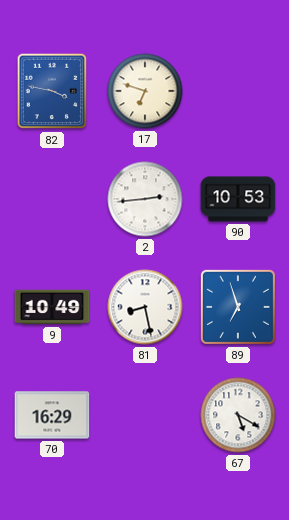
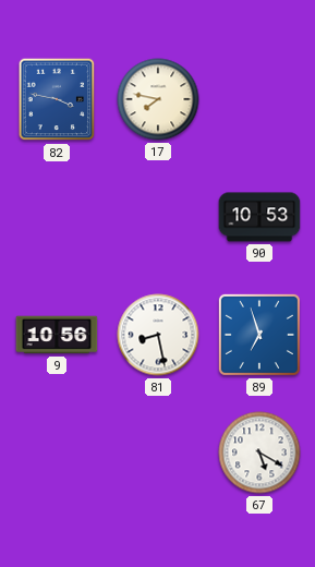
17: 6:48 -> 7:47
2: 2:44 -> none
9: 10:49 -> 10:56
70: 16:29 -> none
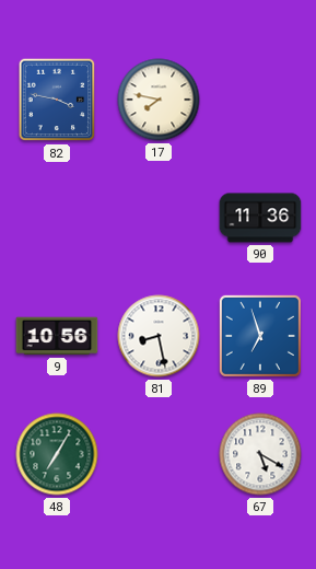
90: 10:53 -> 11:36
48: none -> 7:05
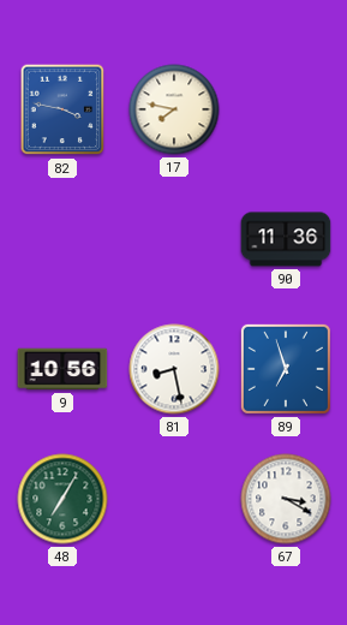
67: 5:20 -> 3:20
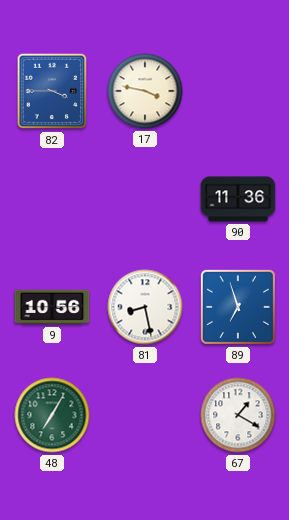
82: 3:47 -> 3:45
17: 7:47 -> 3:47
67: 3:20 -> 1:20
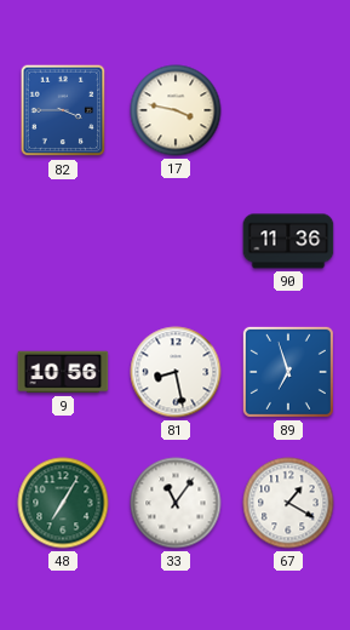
33: none -> 11:06
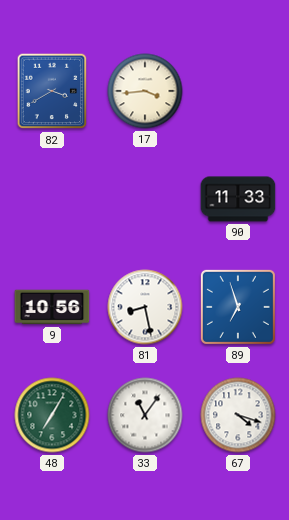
82: 3:45 -> 3:40
17: 3:47 -> 3:44
90: 11:36 -> 11:33
67: 1:20 -> 4:18
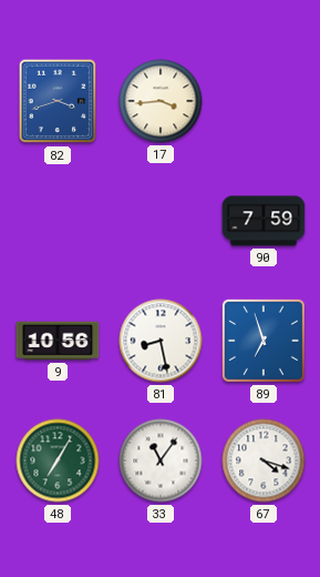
82: 3:40 -> 3:42
90: 11:33 -> 7:59
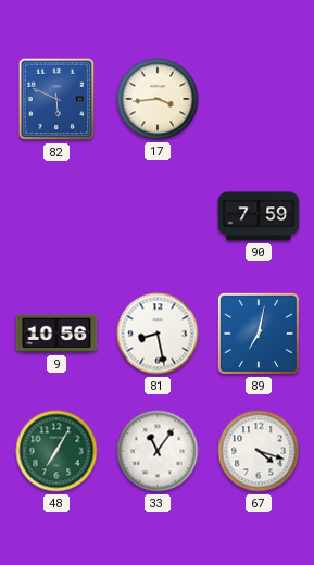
82: 3:42 -> 5:49
89: 6:57 -> 7:02
